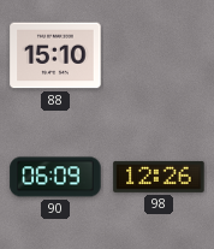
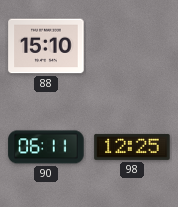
90: 06:09 -> 06:11
98: 12:26 -> 12:25
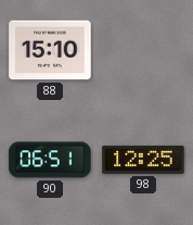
90: 06:11 -> 06:51
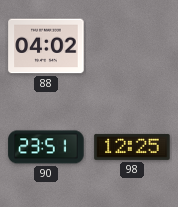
88: 15:10 -> 04:02
90: 06:51 -> 23:51
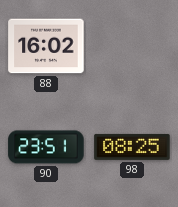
88: 04:02 -> 16:02
98: 12:25 -> 08:25
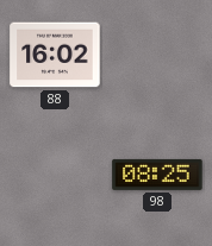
90: 23:51 -> none
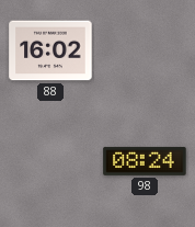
98: 08:25 -> 08:24
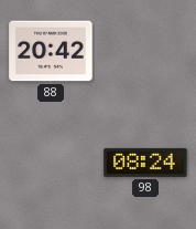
88: 16:02 -> 20:42
